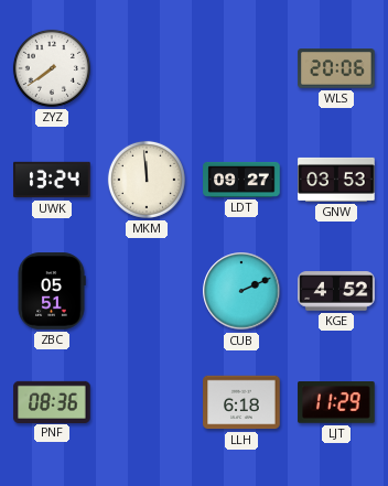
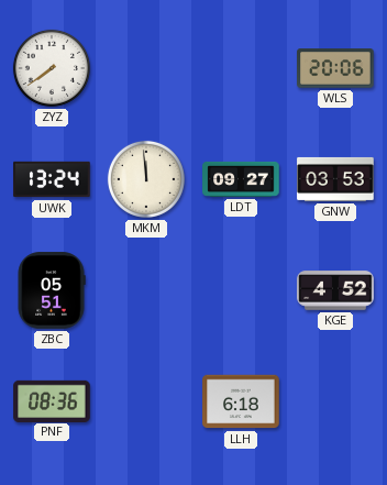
CUB: 2:11 -> none
LJT: 11:29 -> none
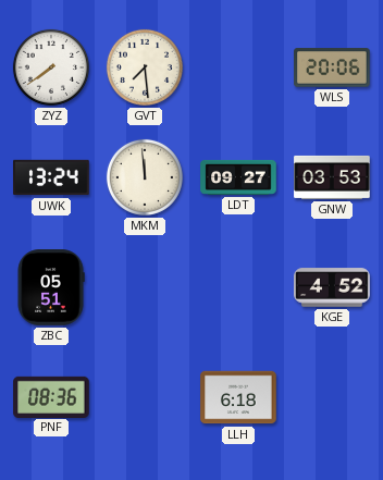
GVT: none -> 7:29
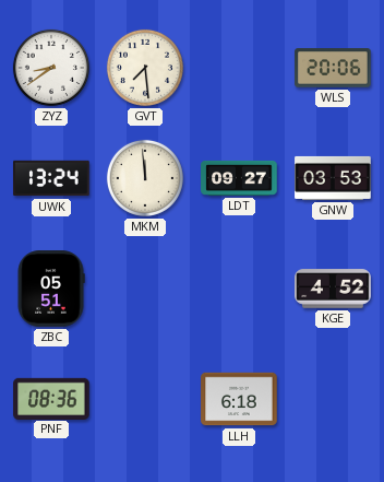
ZYZ: 7:39 -> 8:39
